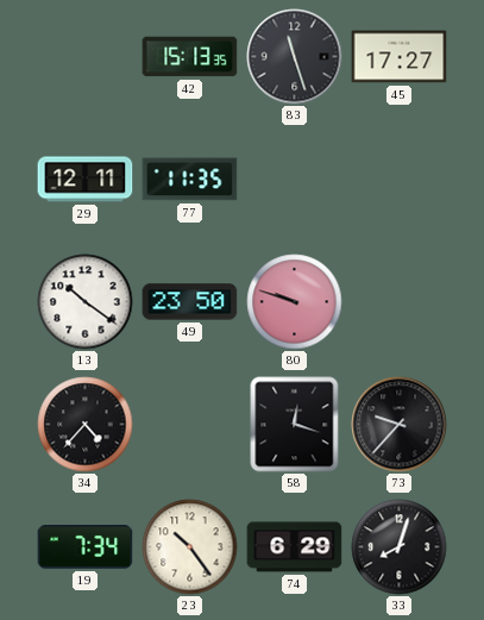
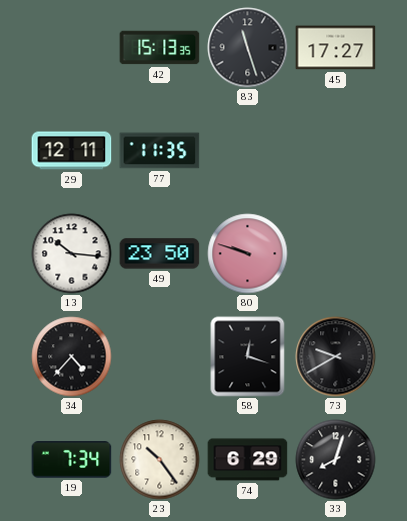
13: 10:21 -> 10:16
73: 9:37 -> 9:40
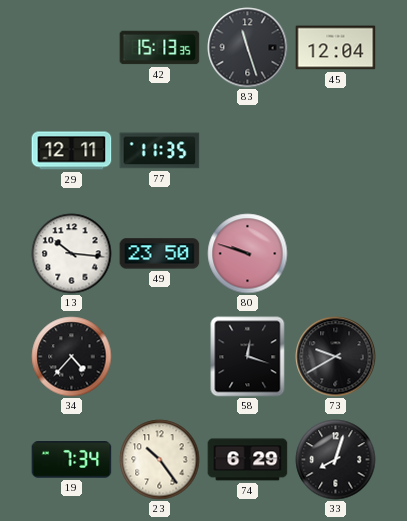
45: 17:27 -> 12:04
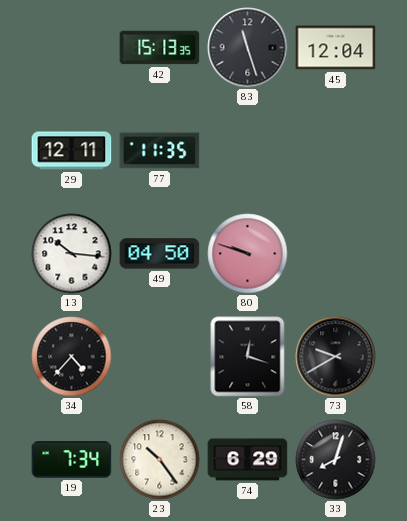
49: 23:50 -> 04:50
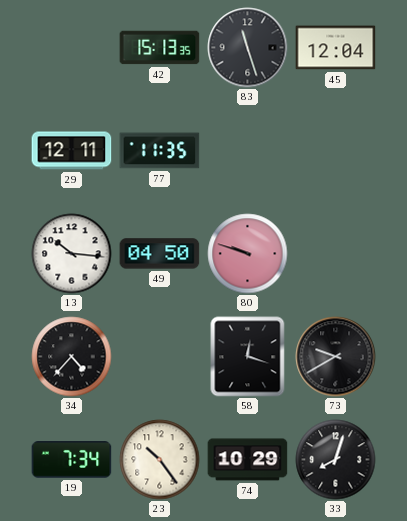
74: 6:29 -> 10:29
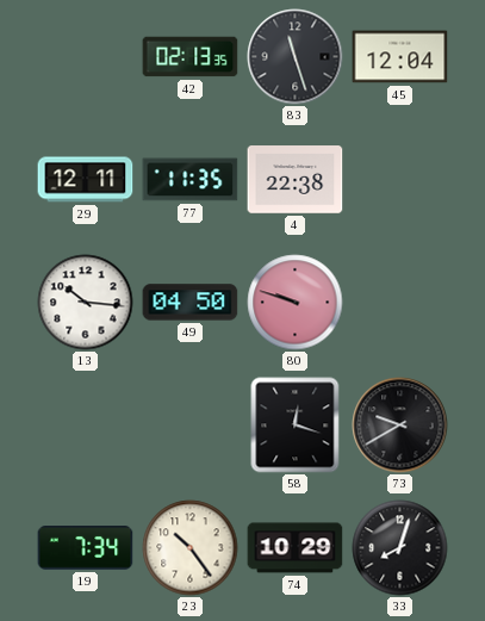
42: 15:13 -> 02:13
4: none -> 22:38
34: 4:37 -> none
